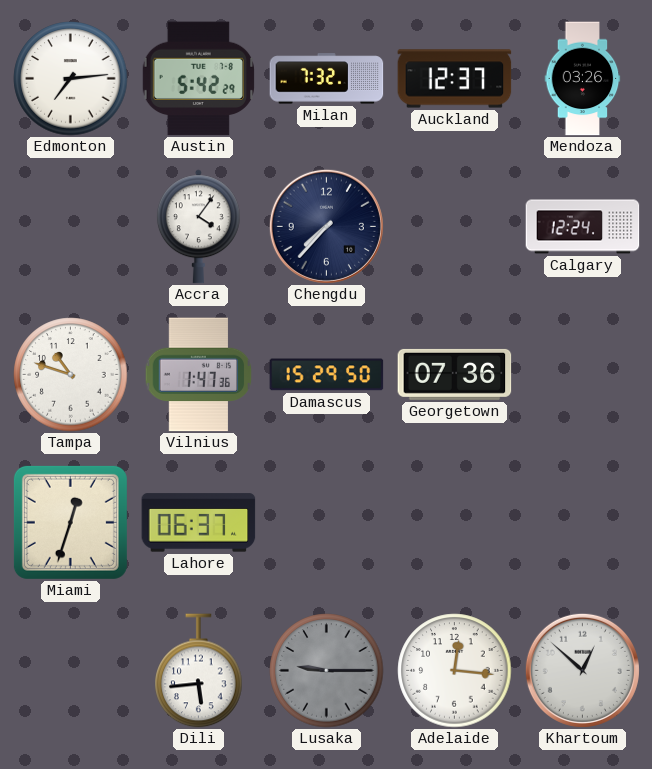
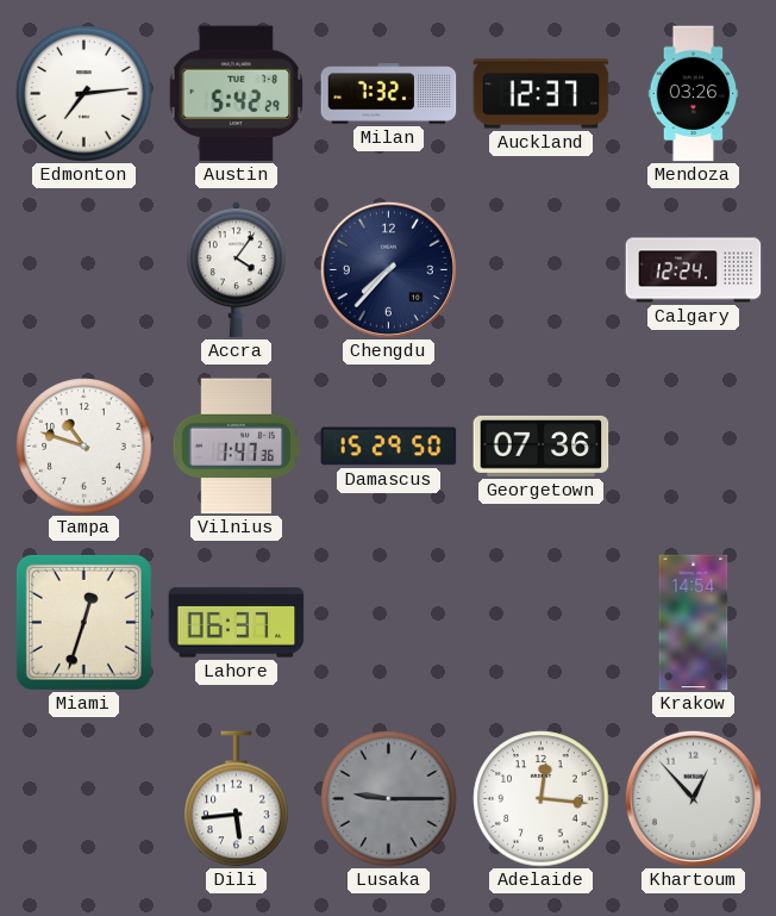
Krakow: none -> 14:54
Khartoum: 12:52 -> 12:53
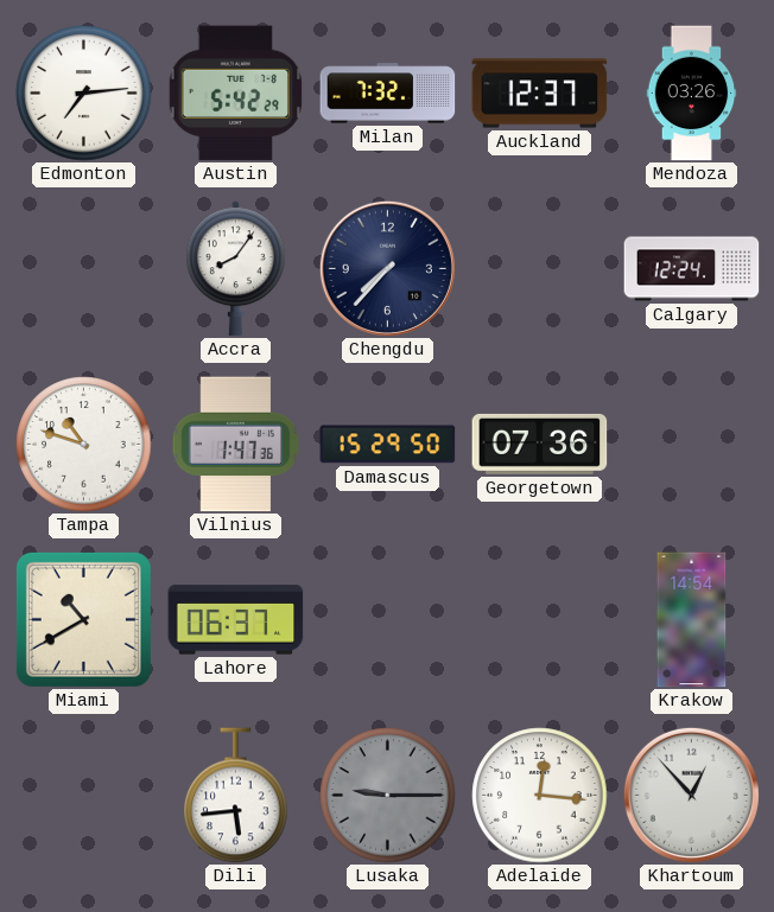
Accra: 4:06 -> 8:06
Miami: 12:33 -> 10:40
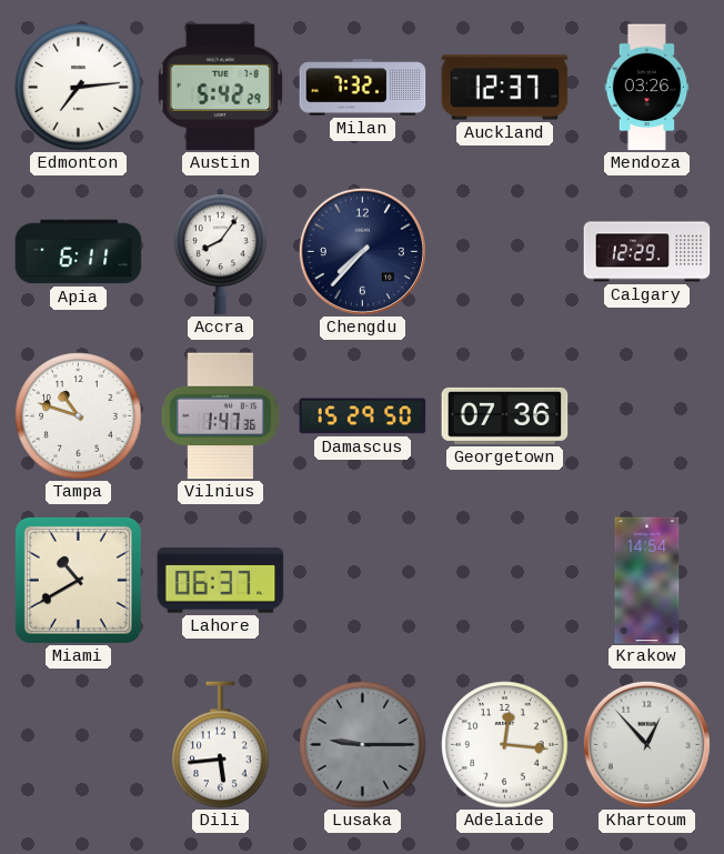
Apia: none -> 6:11
Calgary: 12:24 -> 12:29
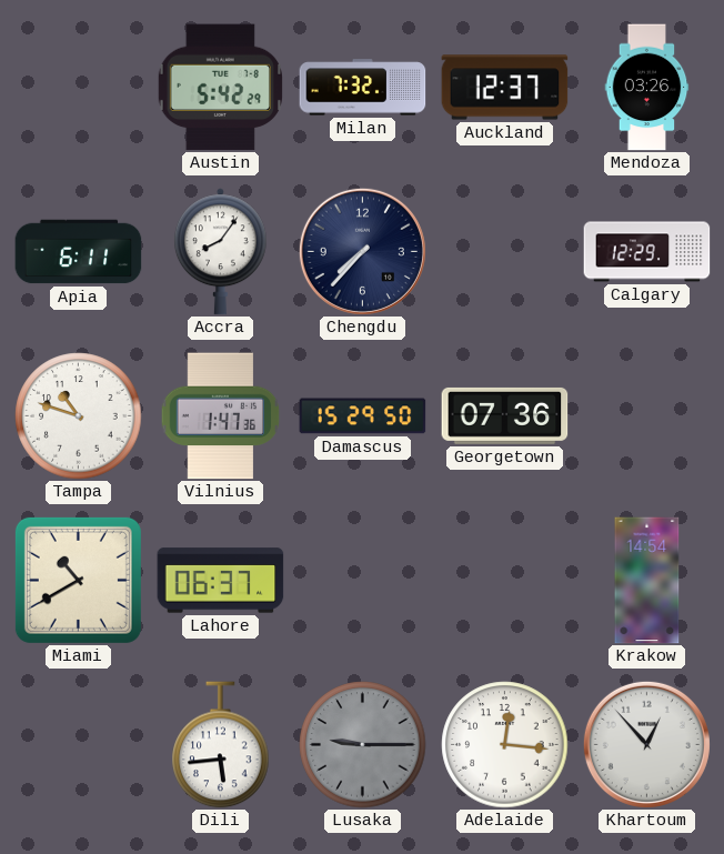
Edmonton: 7:14 -> none
